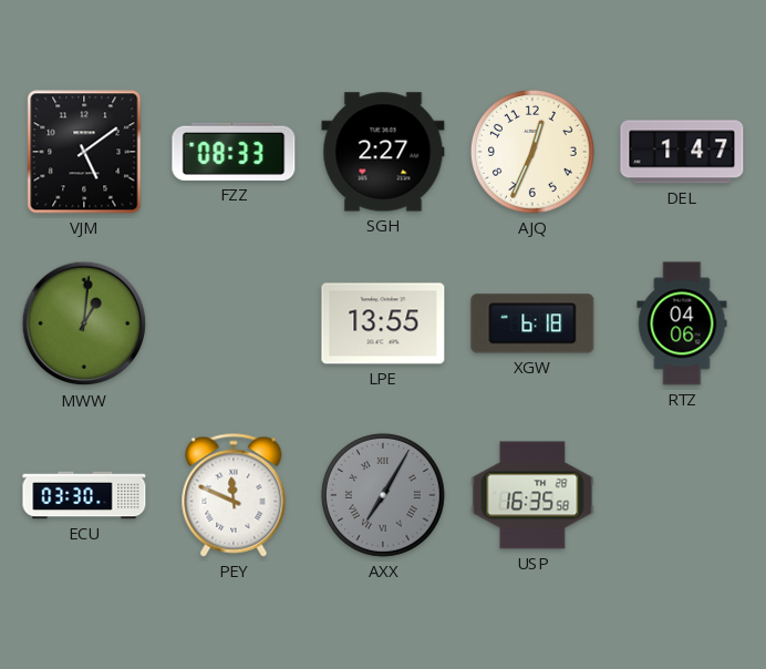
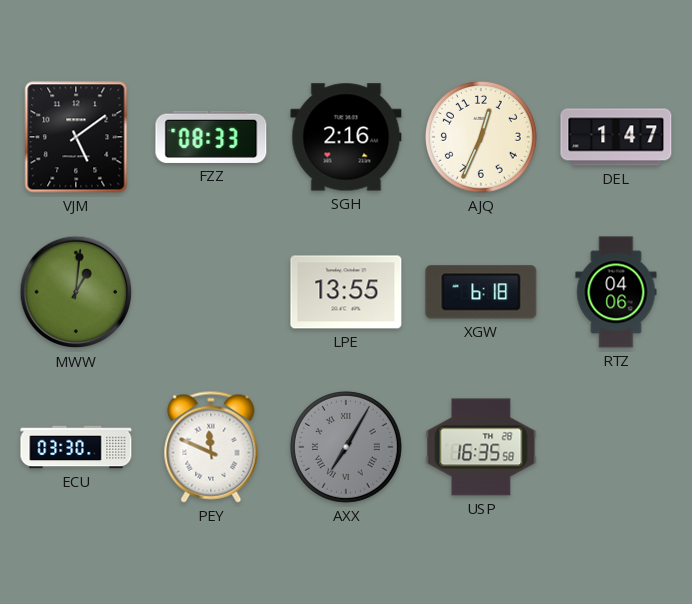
SGH: 2:27 -> 2:16
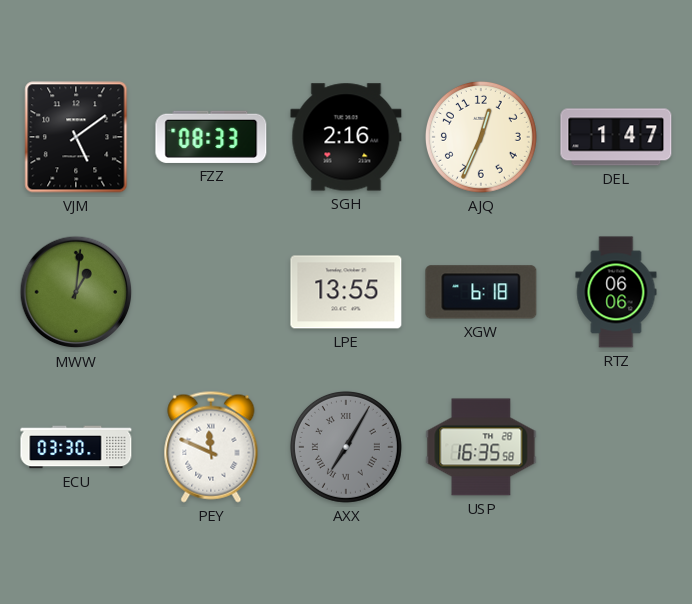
RTZ: 04:06 -> 06:06
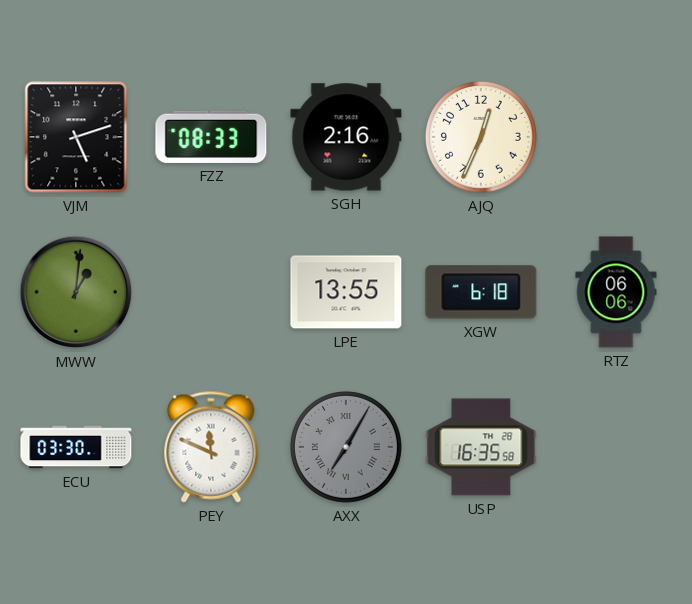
VJM: 5:09 -> 5:12
DEL: 1:47 -> none
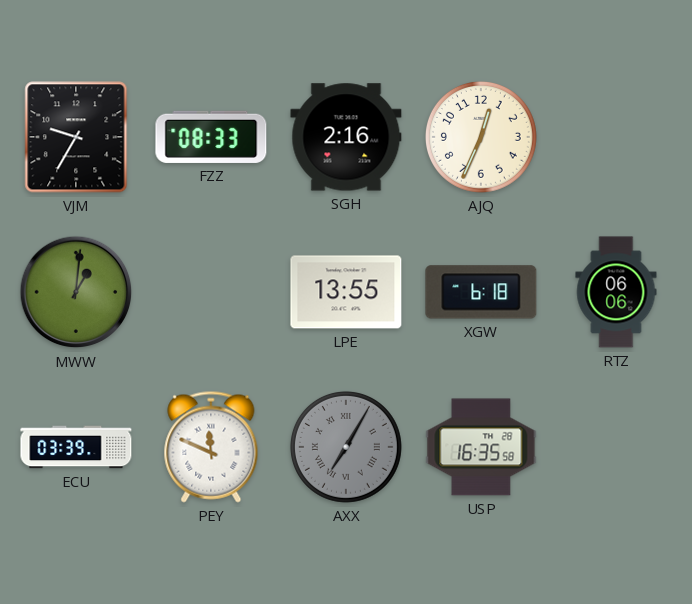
VJM: 5:12 -> 9:35
ECU: 03:30 -> 03:39
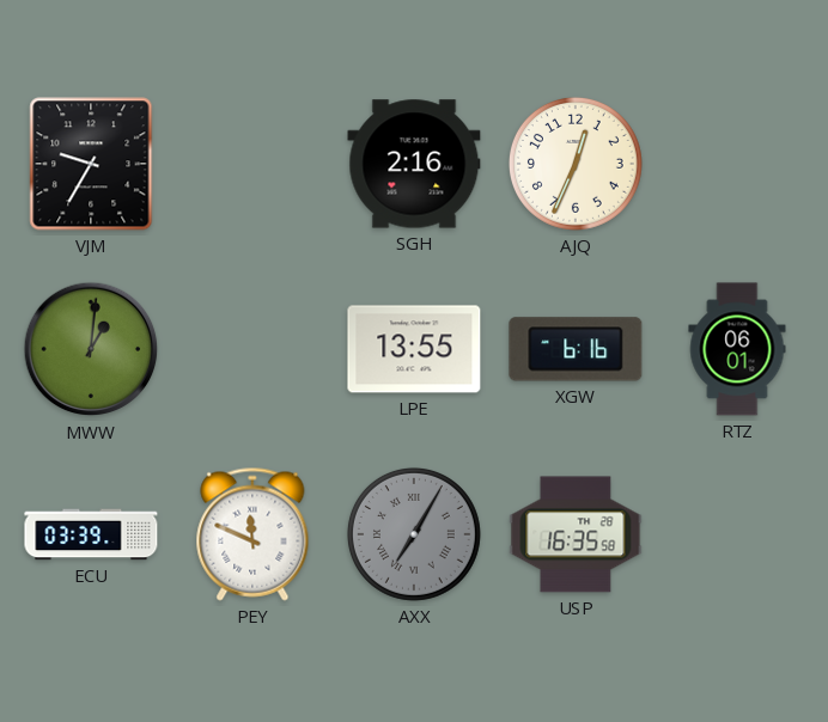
FZZ: 08:33 -> none
XGW: 6:18 -> 6:16
RTZ: 06:06 -> 06:01
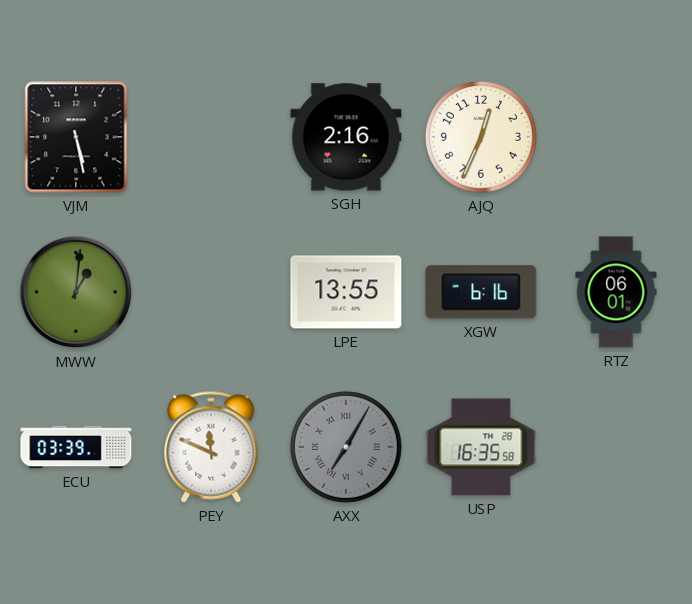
VJM: 9:35 -> 5:28
